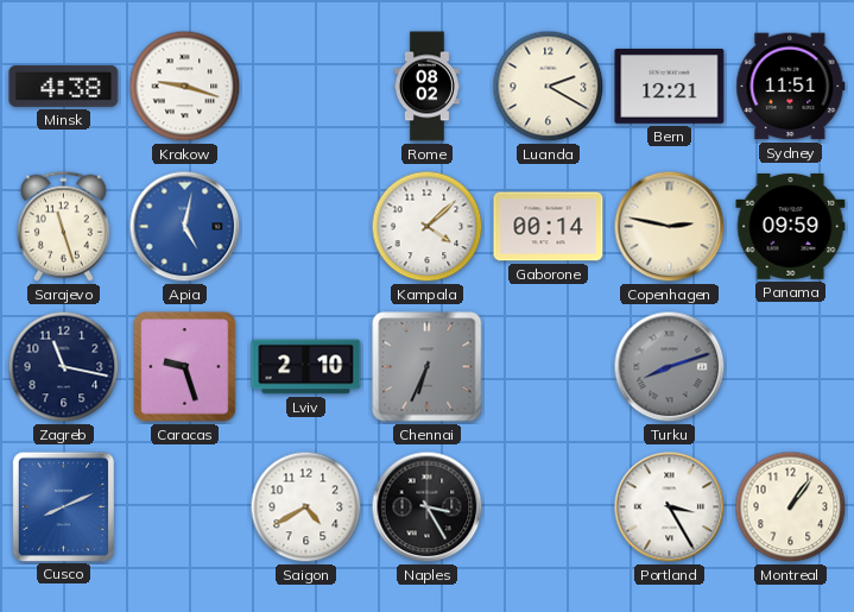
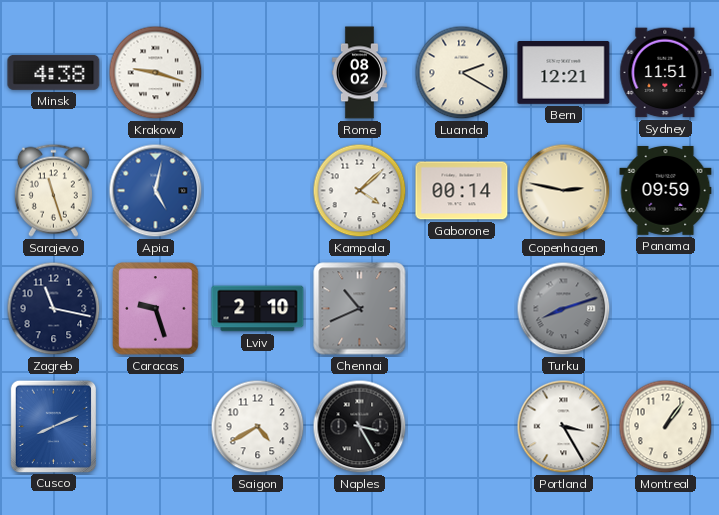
Chennai: 6:34 -> 10:41
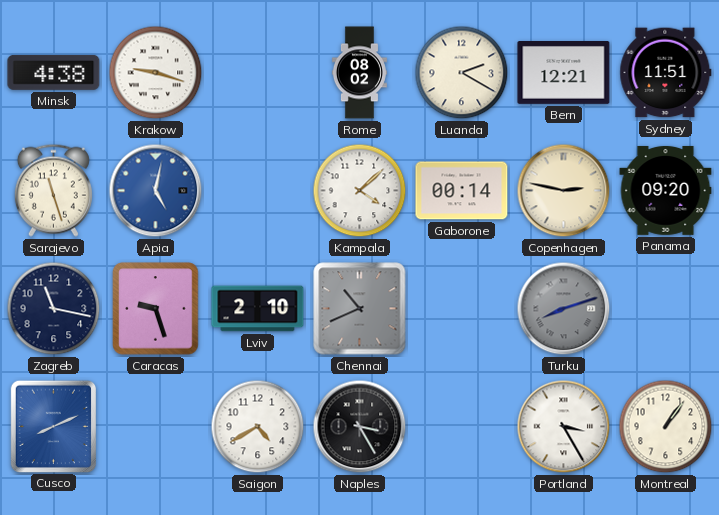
Panama: 09:59 -> 09:20
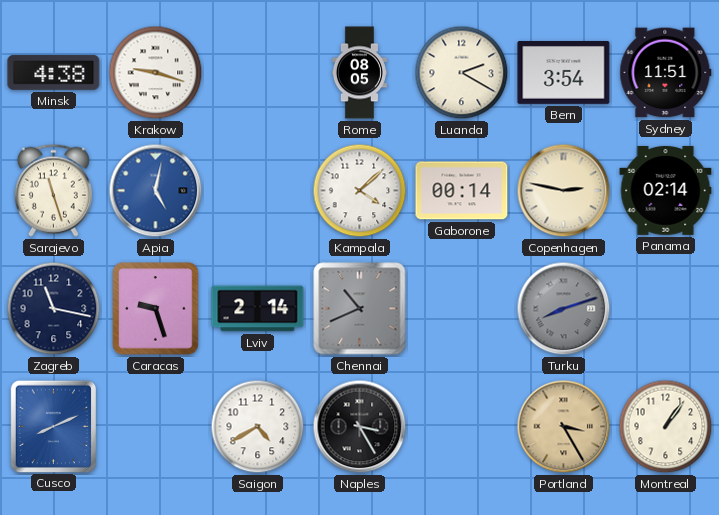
Rome: 08:02 -> 08:05
Bern: 12:21 -> 3:54
Panama: 09:20 -> 02:14
Lviv: 2:10 -> 2:14
Portland dial: white -> champagne
